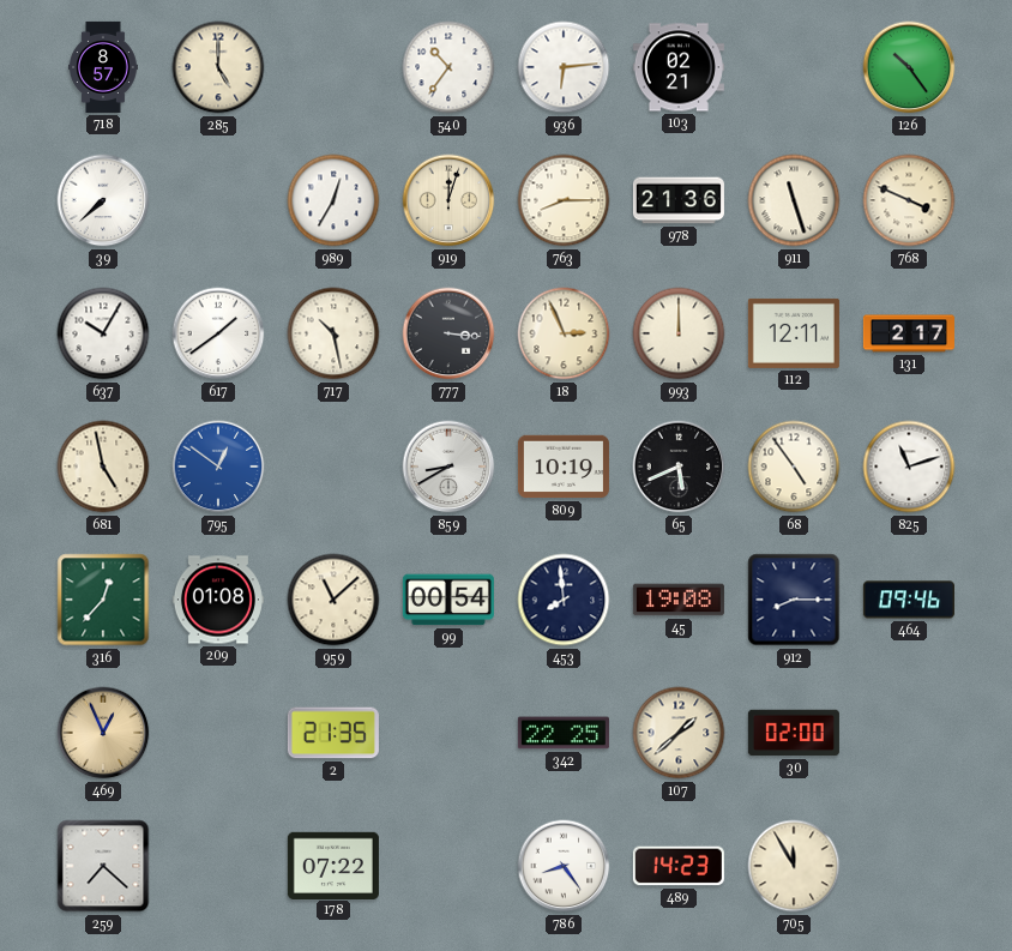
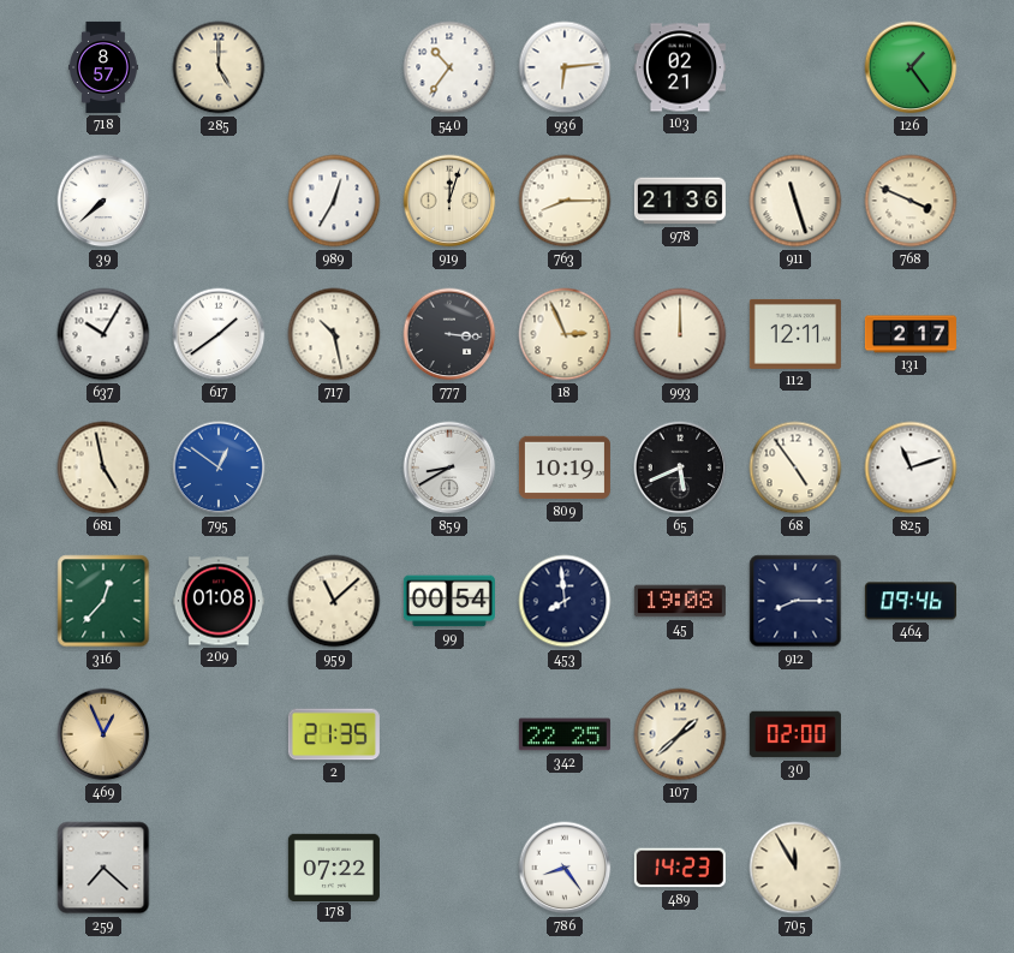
126: 10:24 -> 1:24
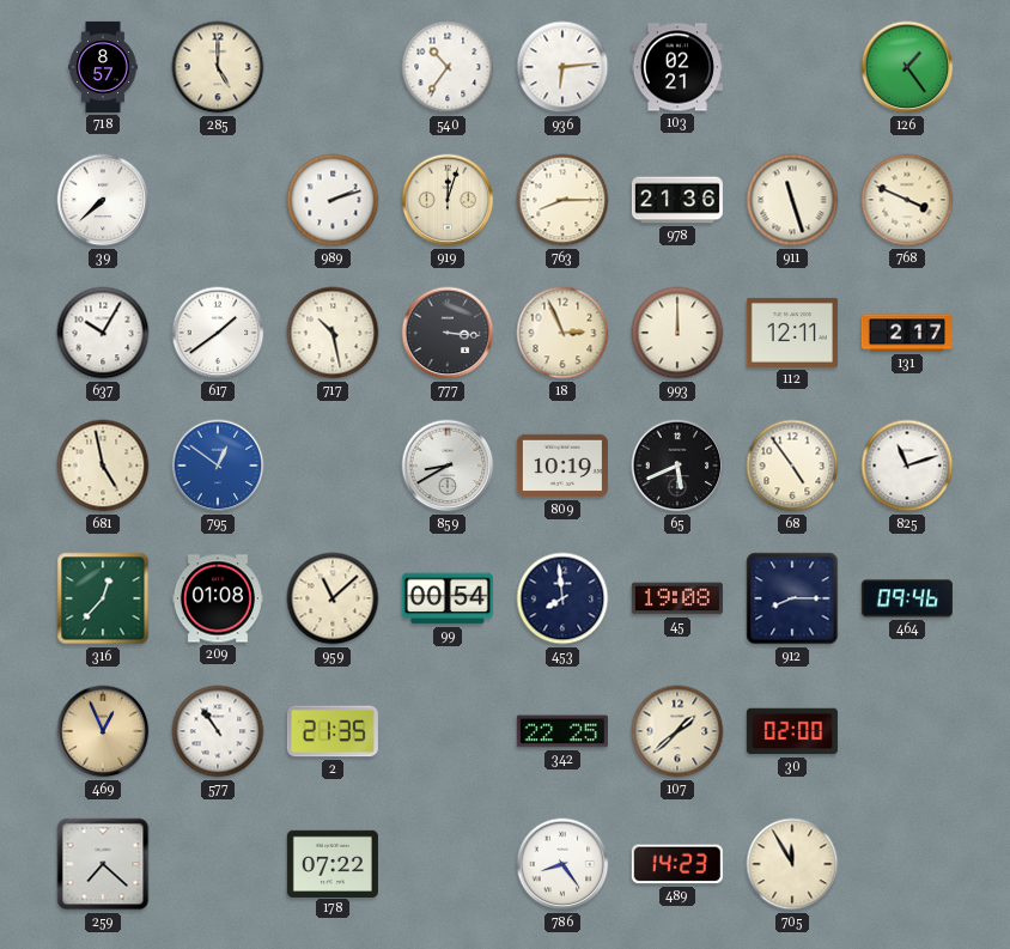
989: 12:35 -> 2:12
577: none -> 10:54
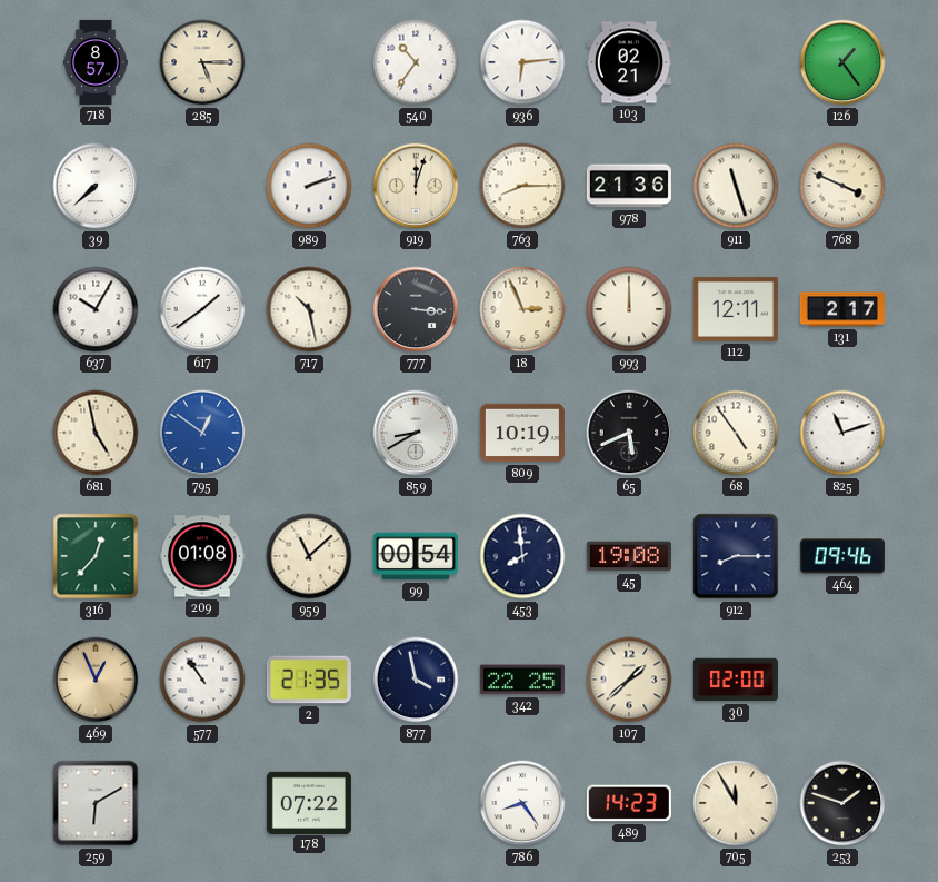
285: 5:00 -> 5:15
877: none -> 3:58
259: 7:22 -> 6:10
253: none -> 1:48
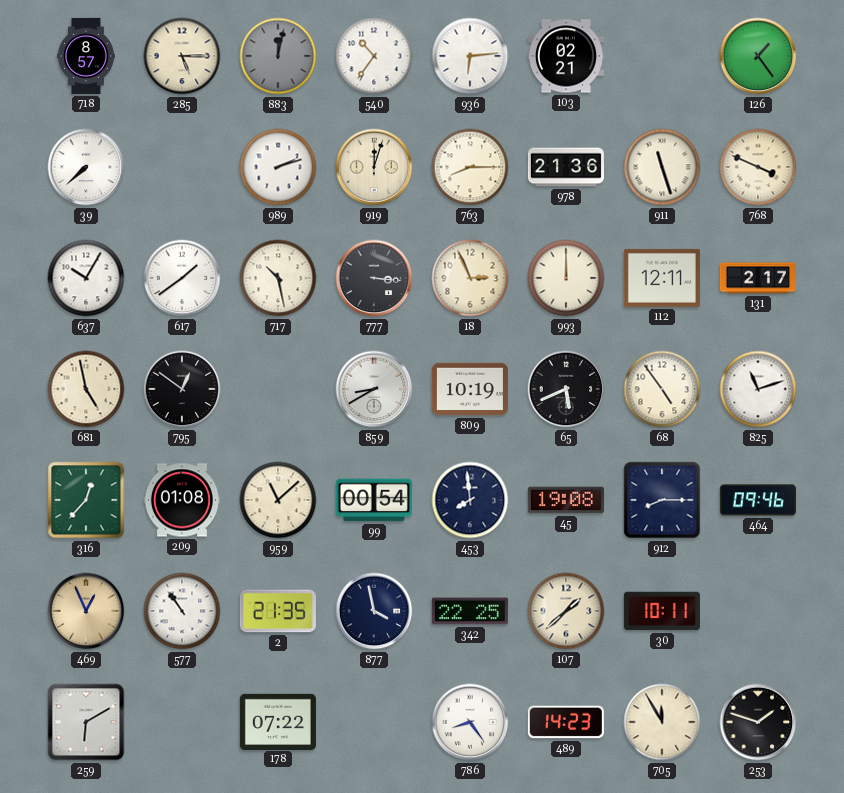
883: none -> 12:02
795 dial: blue -> black
30: 02:00 -> 10:11
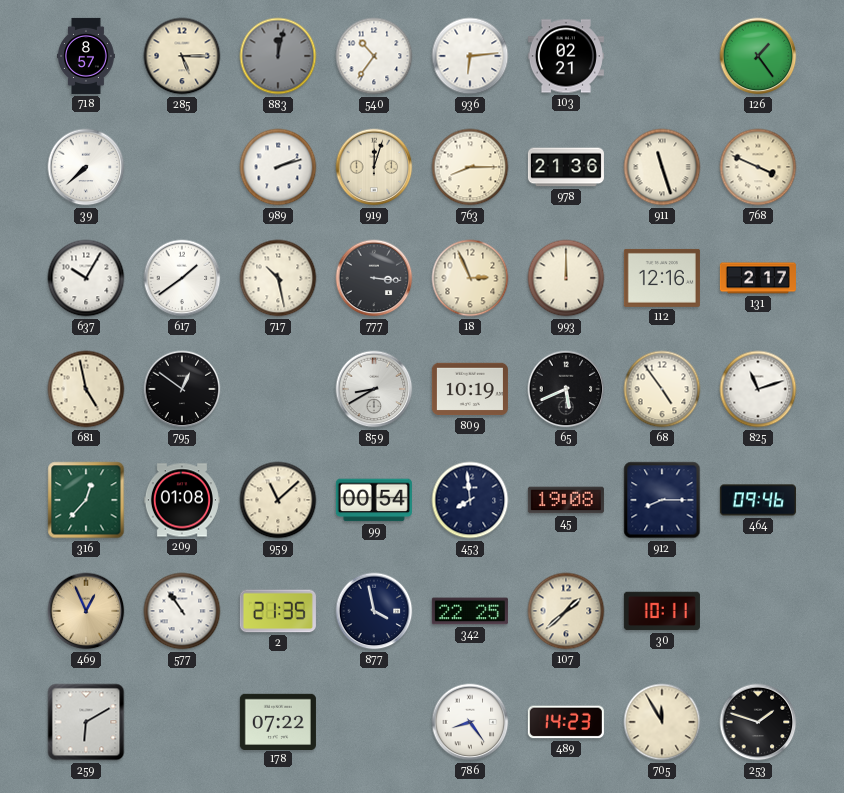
112: 12:11 -> 12:16
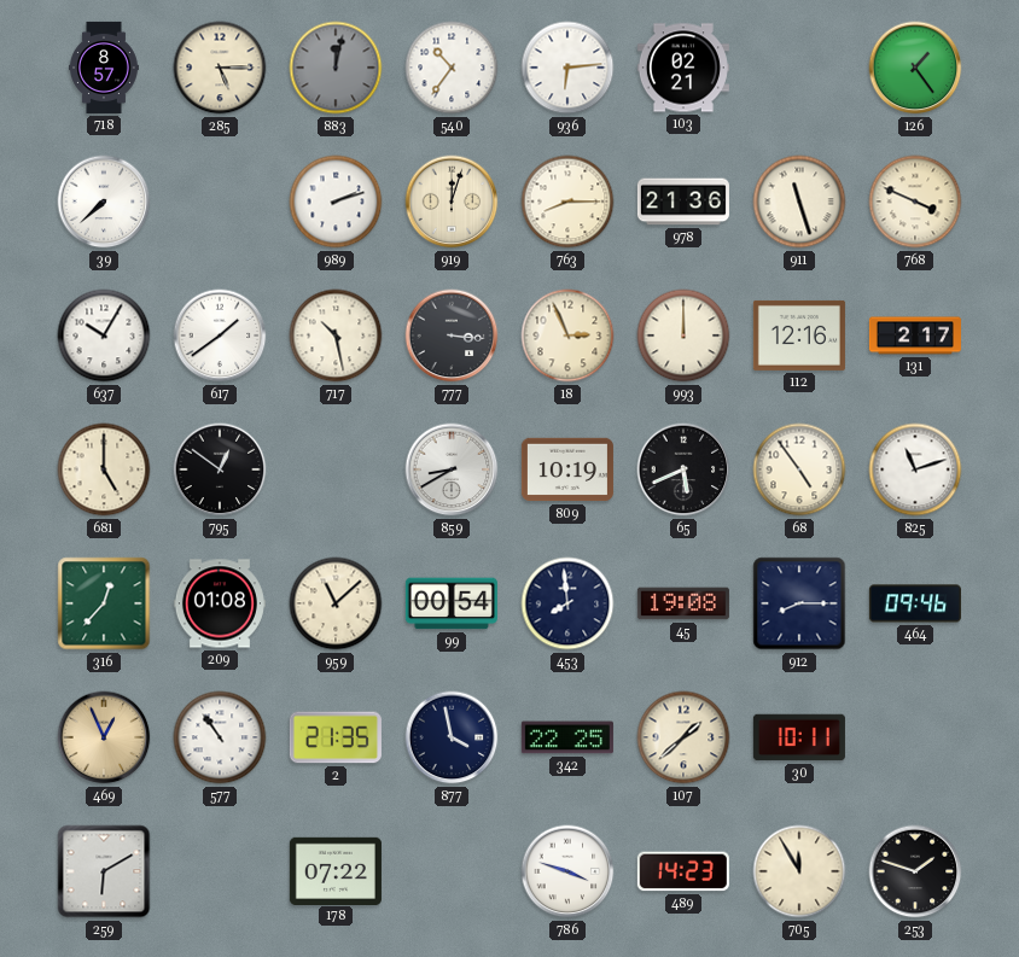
681: 4:58 -> 5:00
786: 8:24 -> 3:48
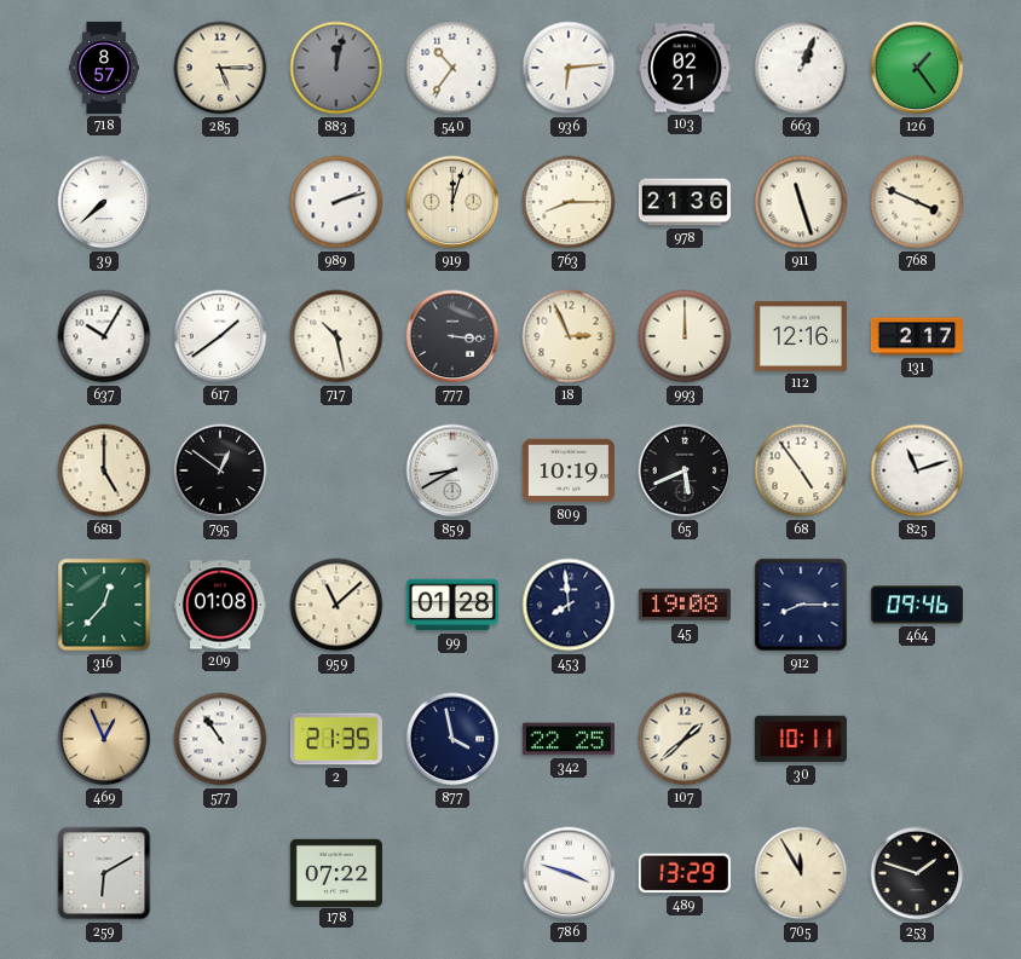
663: none -> 1:04
99: 00:54 -> 01:28
489: 14:23 -> 13:29
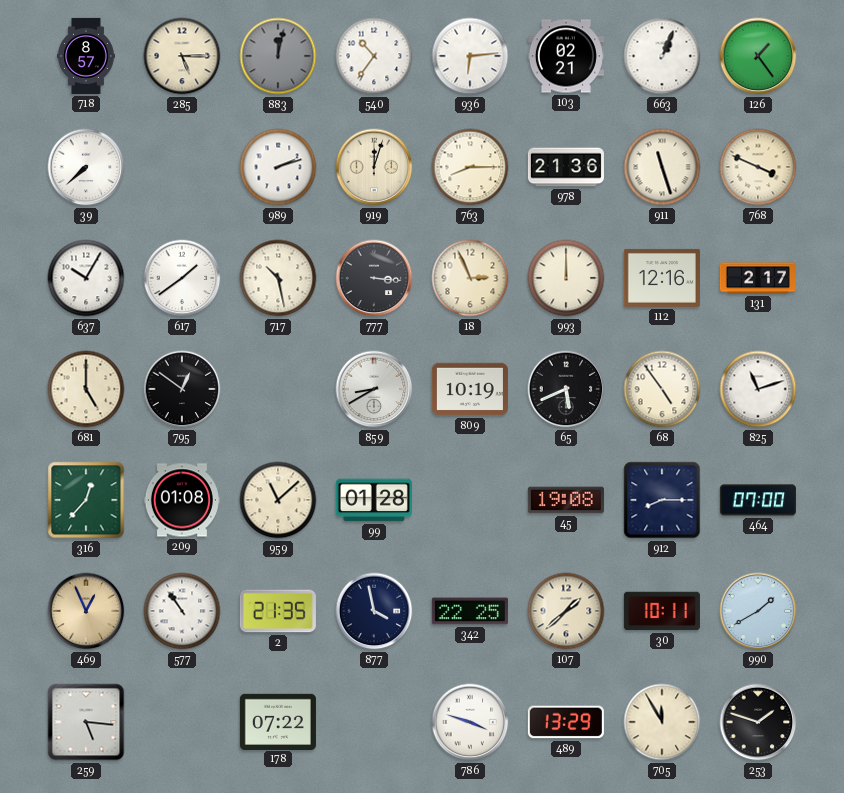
453: 7:59 -> none
464: 09:46 -> 07:00
990: none -> 1:40
259: 6:10 -> 5:16
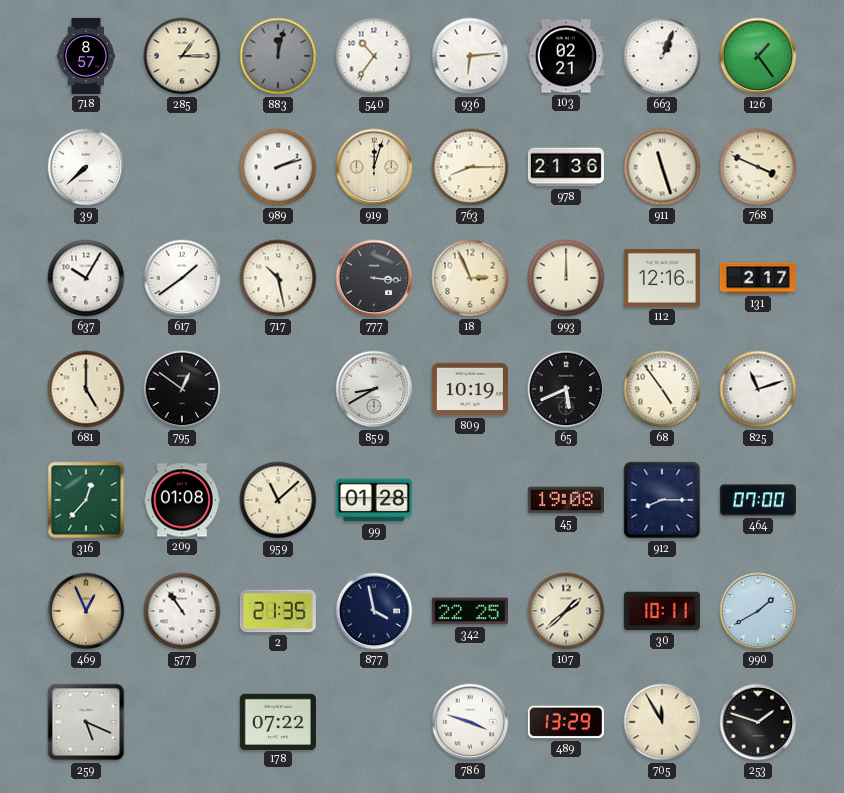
285: 5:15 -> 1:15
259: 5:16 -> 5:19
